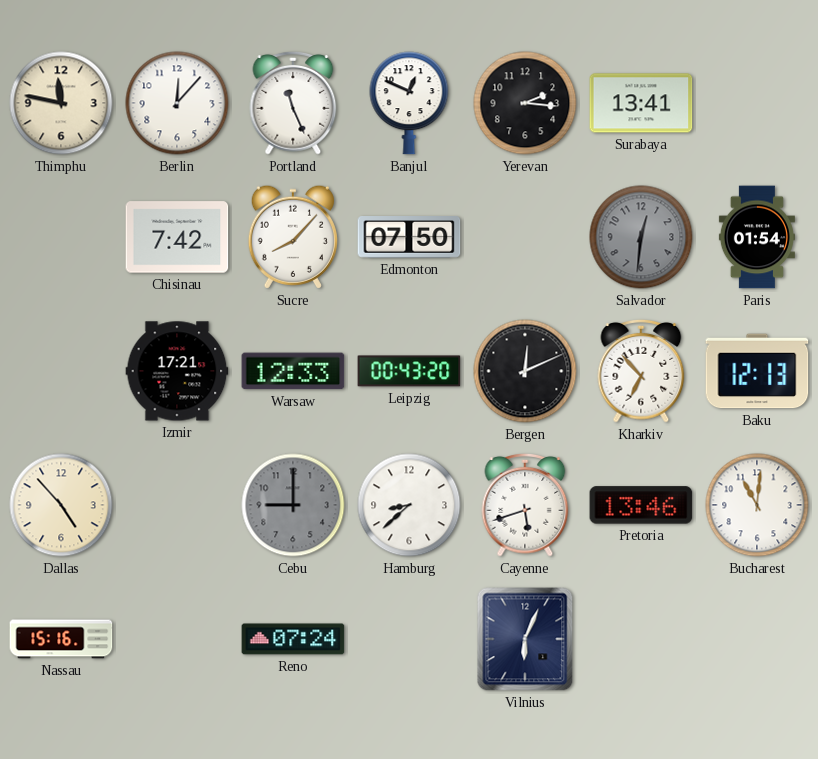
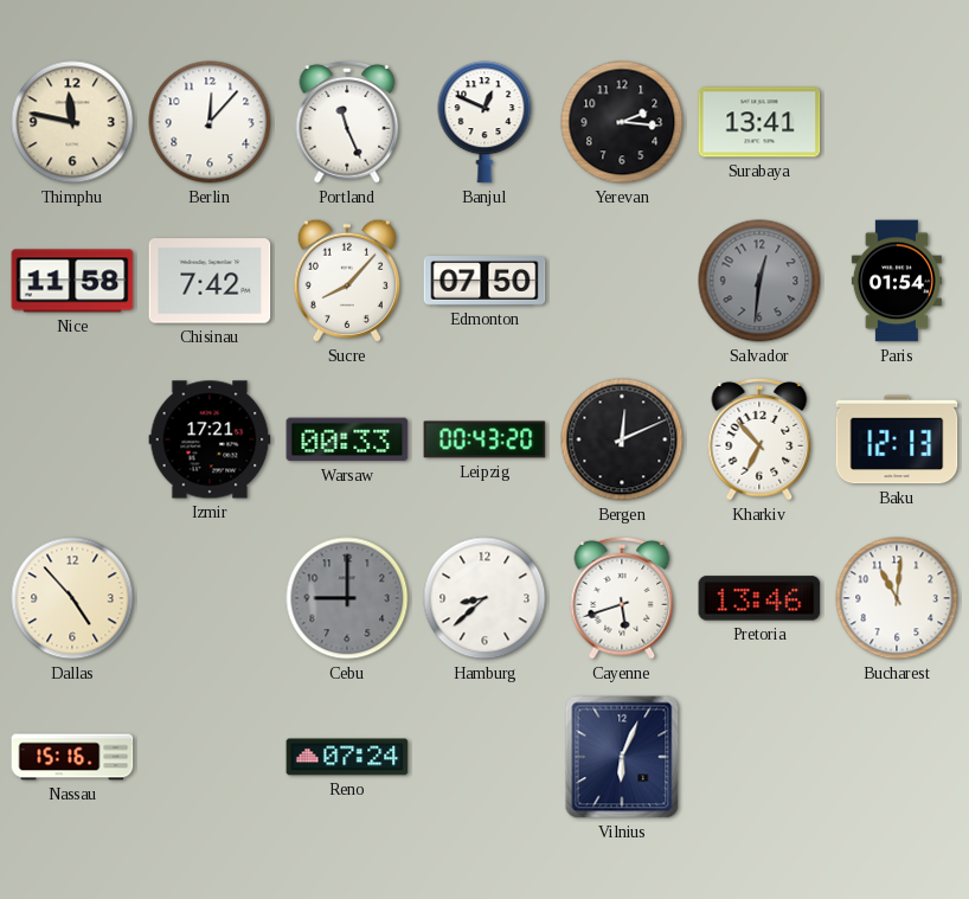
Nice: none -> 11:58
Warsaw: 12:33 -> 00:33
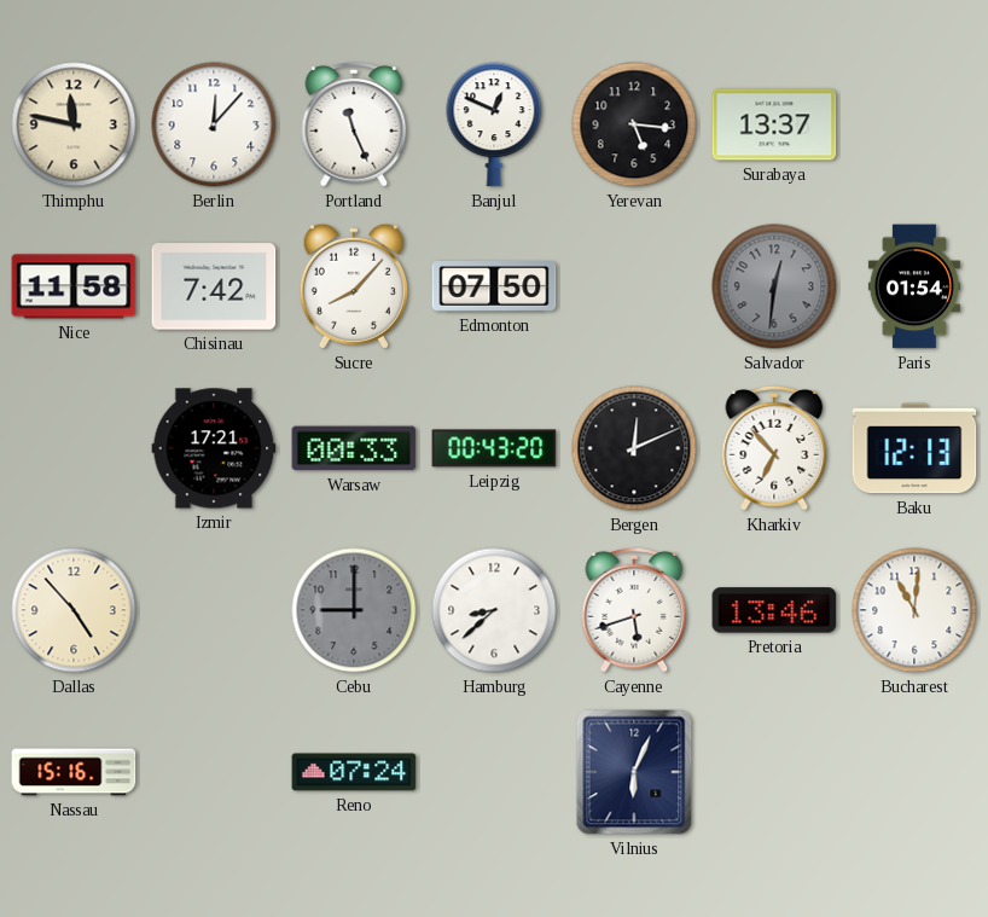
Yerevan: 2:16 -> 5:16
Surabaya: 13:41 -> 13:37
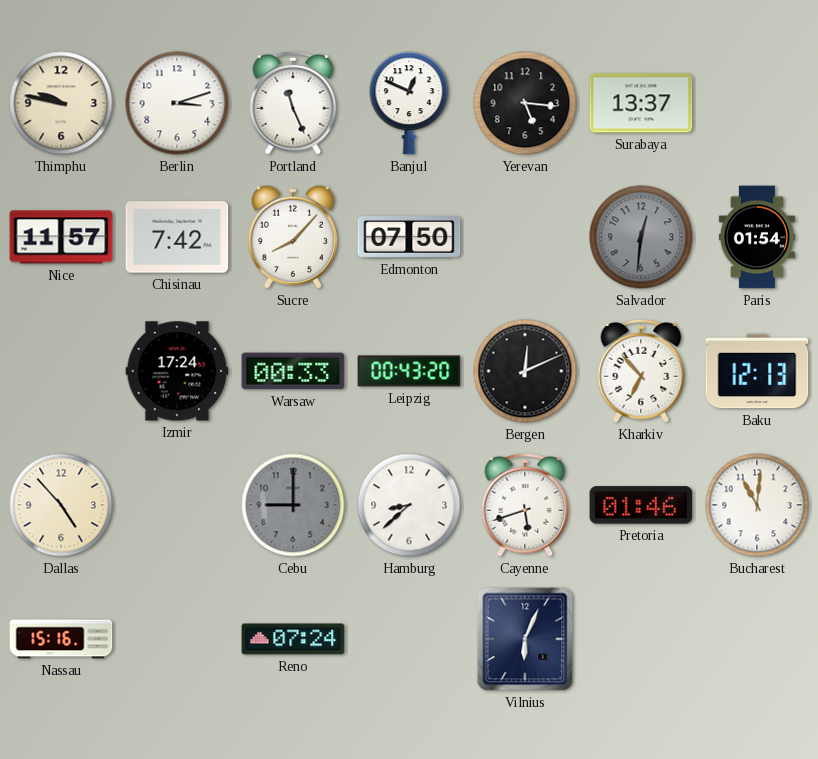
Thimphu: 11:47 -> 9:47
Berlin: 12:07 -> 3:12
Nice: 11:58 -> 11:57
Izmir: 17:21 -> 17:24
Pretoria: 13:46 -> 01:46
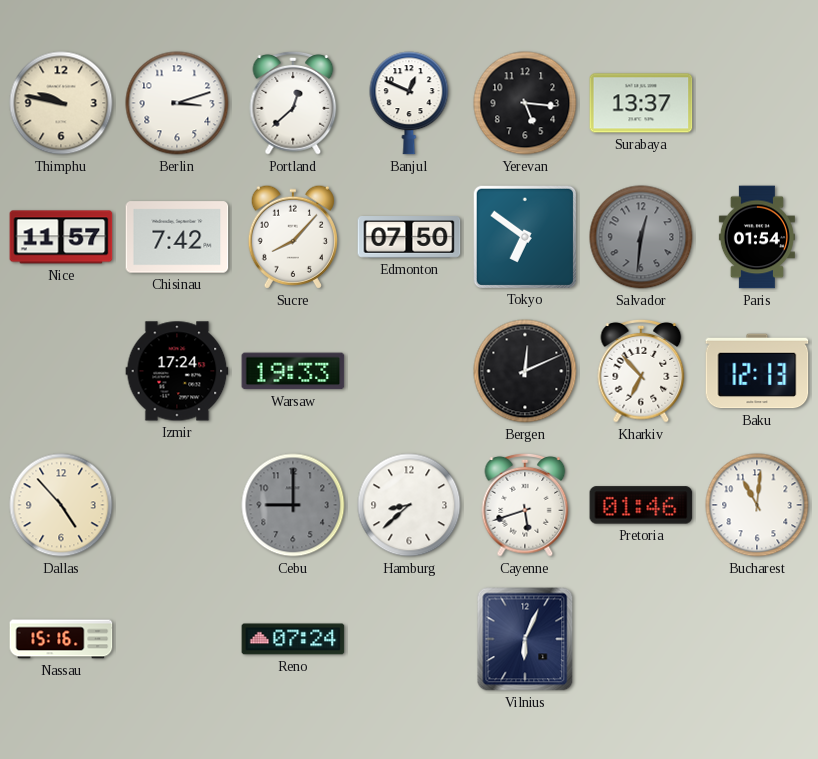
Portland: 11:26 -> 12:38
Tokyo: none -> 6:51
Warsaw: 00:33 -> 19:33
Leipzig: 00:43 -> none
